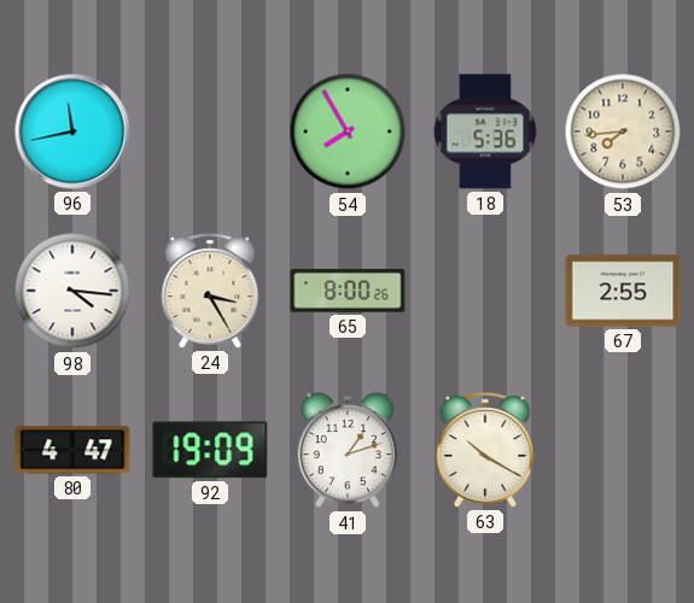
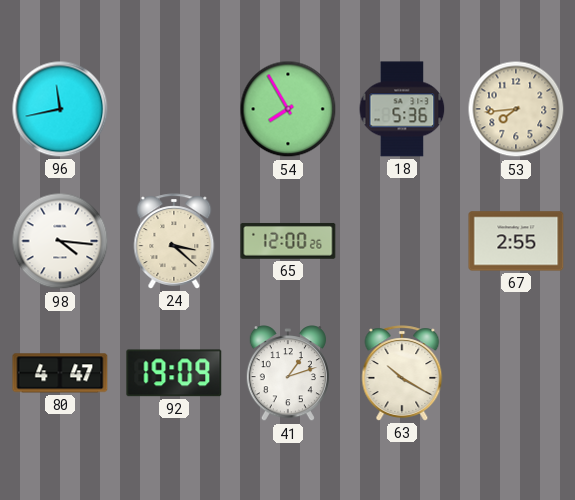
24: 3:25 -> 3:22
65: 8:00 -> 12:00
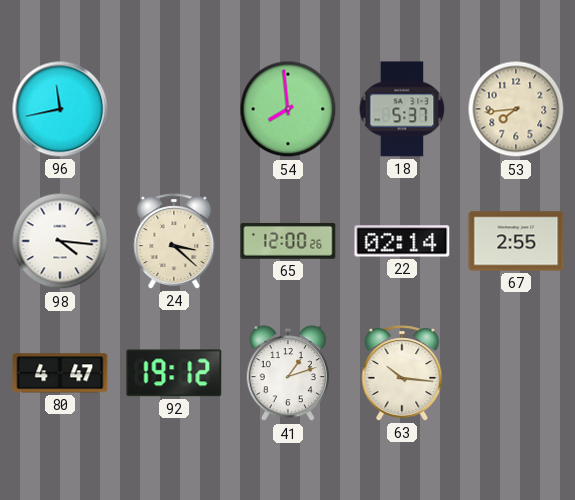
54: 7:55 -> 7:59
18: 5:36 -> 5:37
22: none -> 02:14
92: 19:09 -> 19:12
63: 10:20 -> 10:16
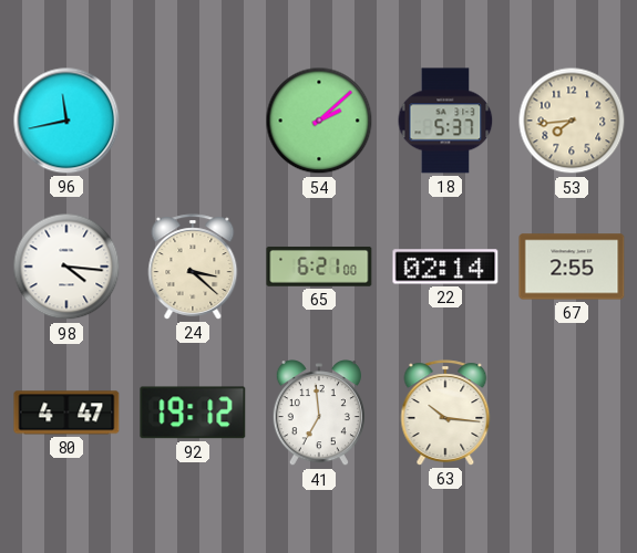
54: 7:59 -> 2:08
65: 12:00 -> 6:21
41: 1:12 -> 6:59
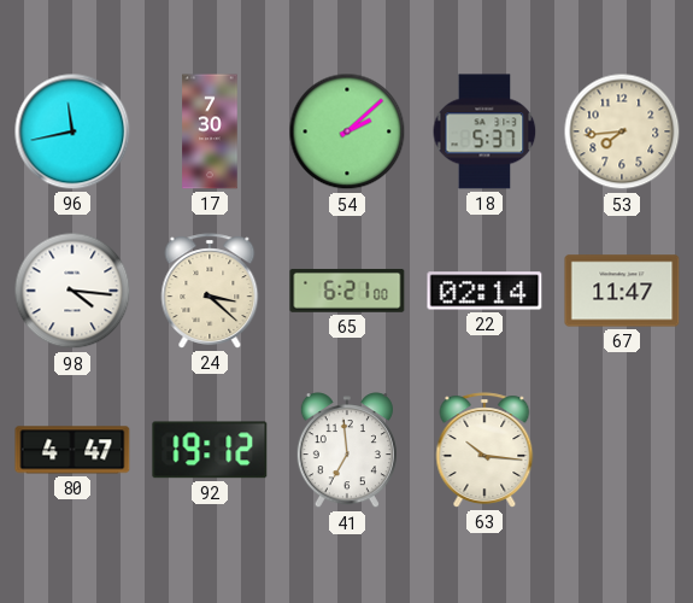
17: none -> 7:30
67: 2:55 -> 11:47
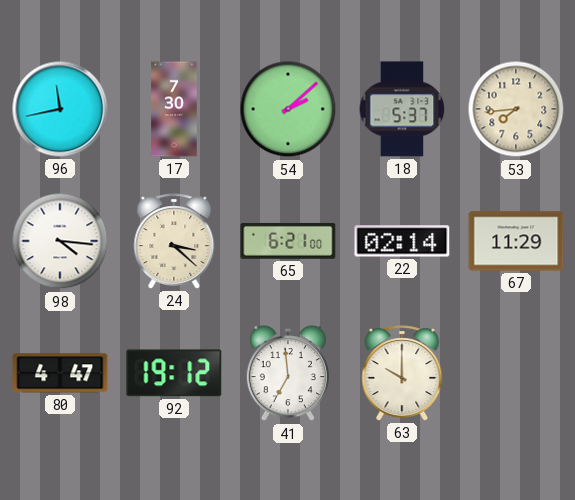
67: 11:47 -> 11:29
63: 10:16 -> 10:00
